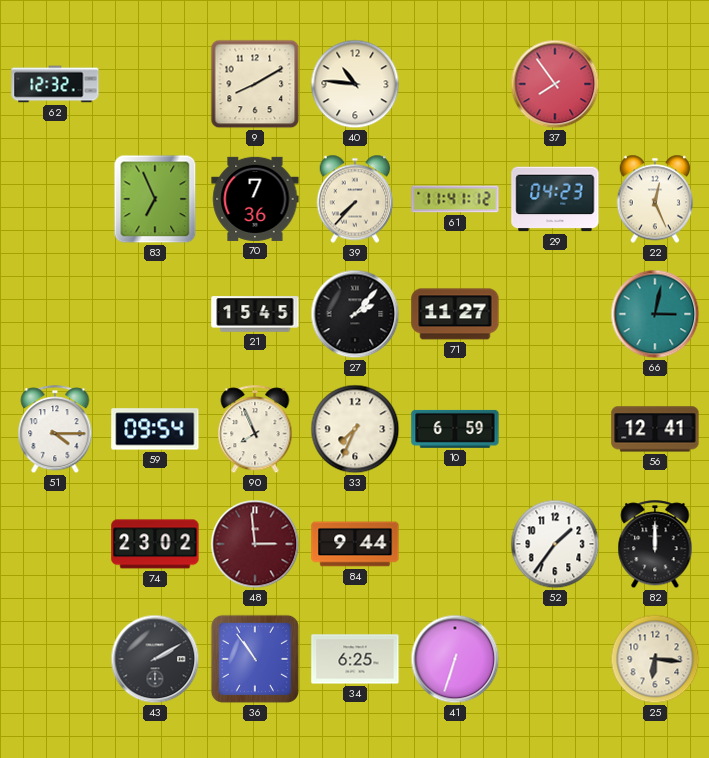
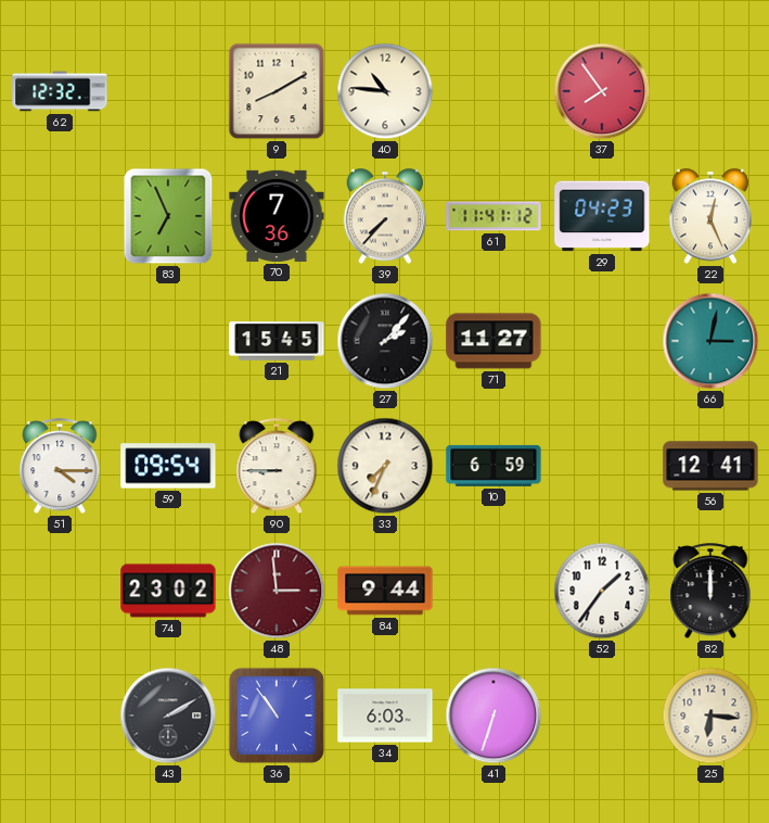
90: 7:56 -> 8:45
34: 6:25 -> 6:03
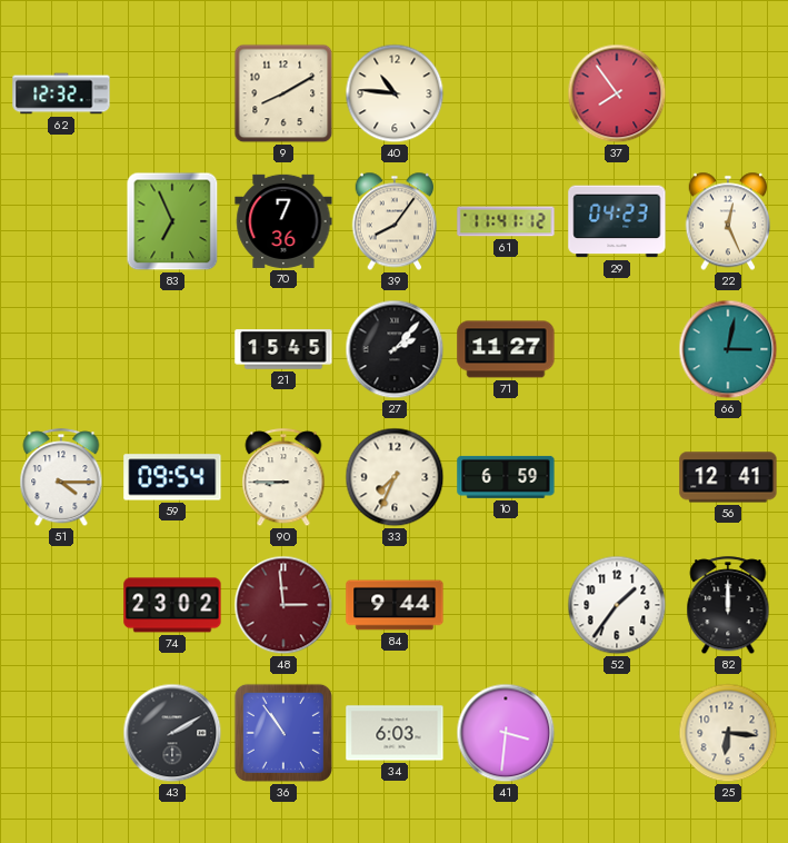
39: 7:37 -> 8:06
41: 6:33 -> 3:31
